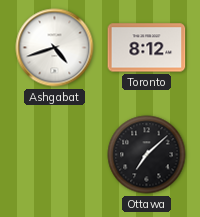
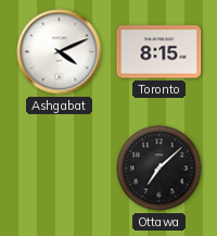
Ashgabat: 4:42 -> 4:11
Toronto: 8:12 -> 8:15
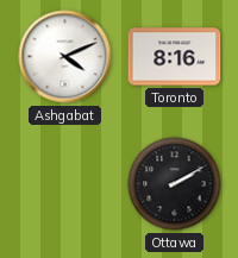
Toronto: 8:15 -> 8:16
Ottawa: 7:08 -> 2:10
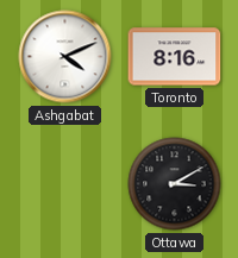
Ottawa: 2:10 -> 3:10
